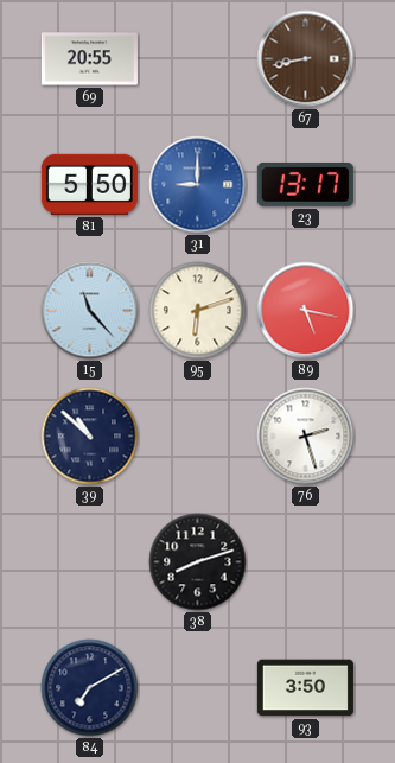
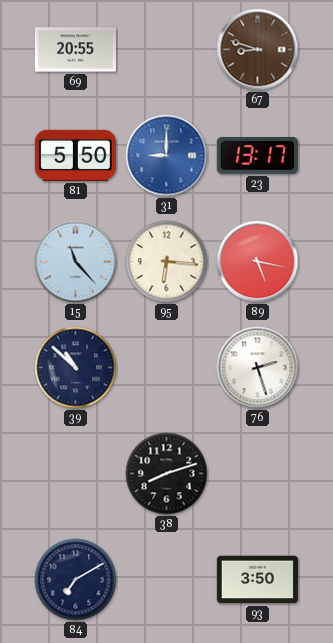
67: 8:43 -> 8:48
95: 6:12 -> 6:16
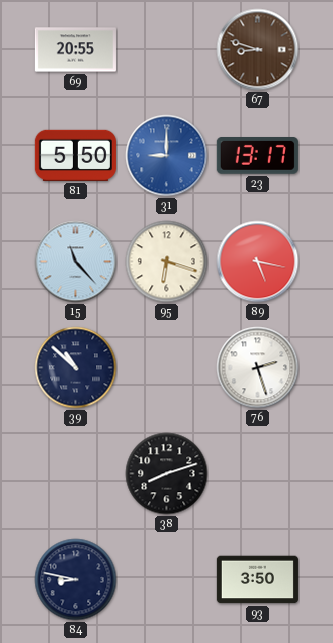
95: 6:16 -> 6:18
84: 7:10 -> 8:47
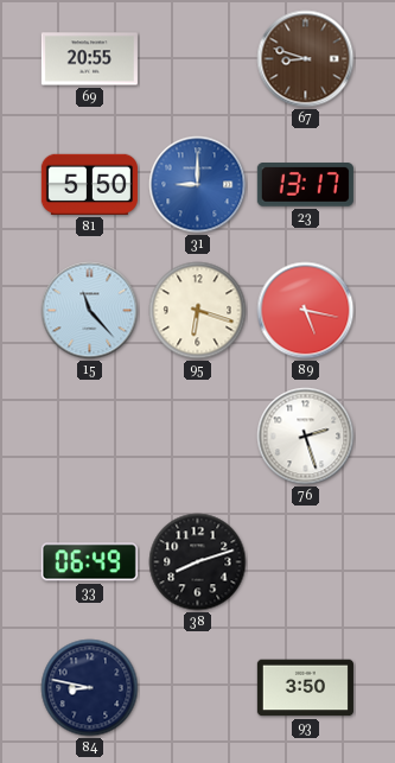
39: 10:52 -> none
33: none -> 06:49
